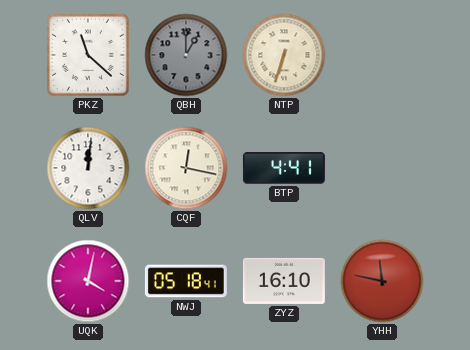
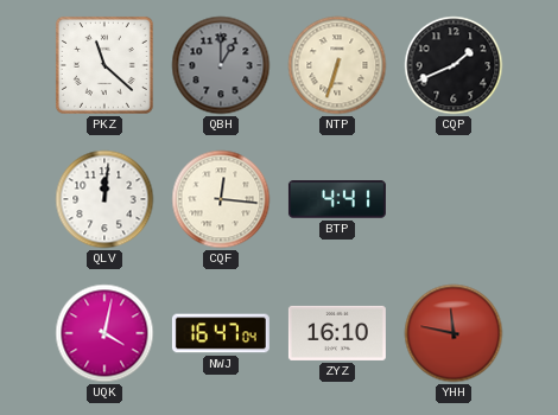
CQP: none -> 1:41
CQF: 12:17 -> 12:16
NWJ: 05:18 -> 16:47
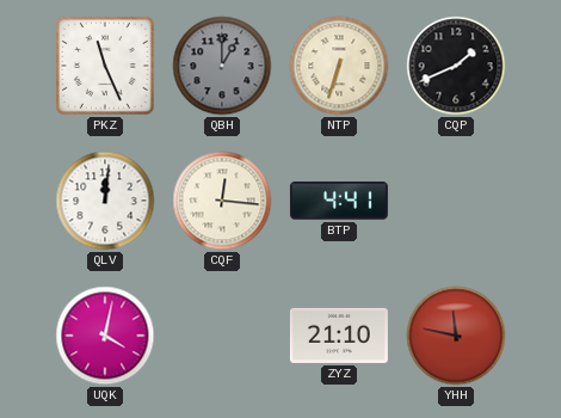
PKZ: 11:22 -> 11:26
NWJ: 16:47 -> none
ZYZ: 16:10 -> 21:10
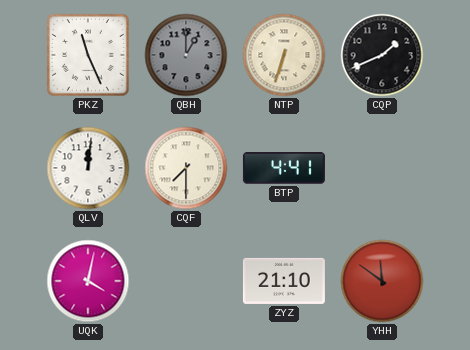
CQF: 12:16 -> 7:30
YHH: 11:47 -> 11:51
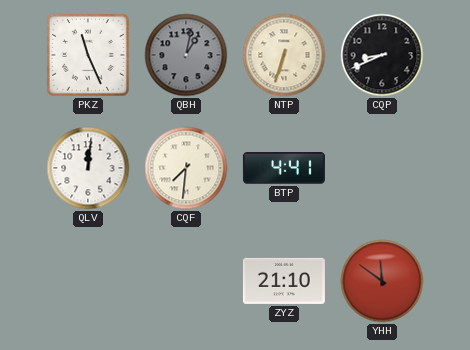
QBH: 1:00 -> 1:02
CQP: 1:41 -> 8:41
CQF: 7:30 -> 7:31
UQK: 4:02 -> none
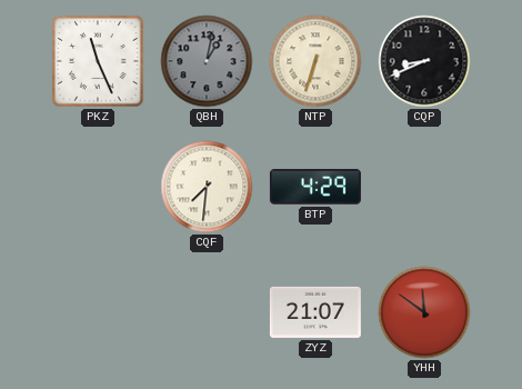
QLV: 12:01 -> none
BTP: 4:41 -> 4:29
ZYZ: 21:10 -> 21:07
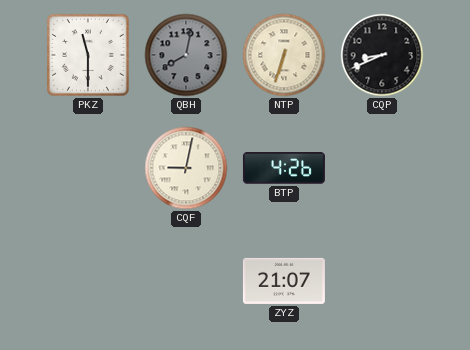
PKZ: 11:26 -> 11:30
QBH: 1:02 -> 8:02
CQF: 7:31 -> 9:02
BTP: 4:29 -> 4:26
YHH: 11:51 -> none
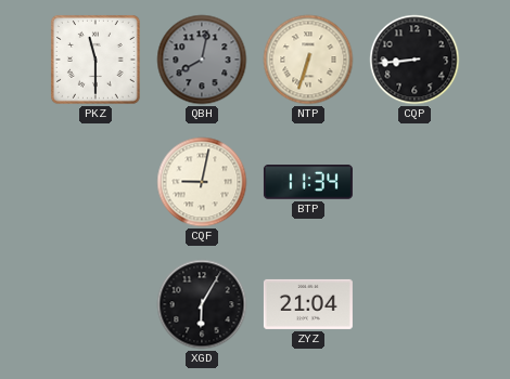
CQP: 8:41 -> 8:44
BTP: 4:26 -> 11:34
XGD: none -> 6:05
ZYZ: 21:07 -> 21:04
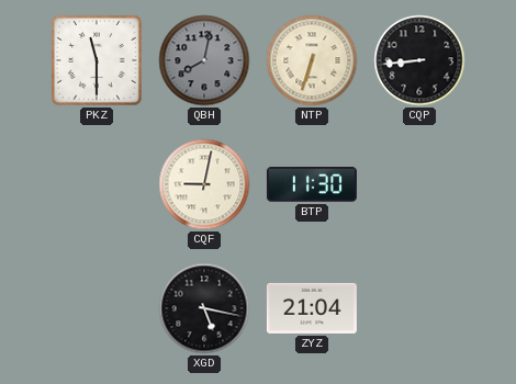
BTP: 11:34 -> 11:30
XGD: 6:05 -> 5:17
